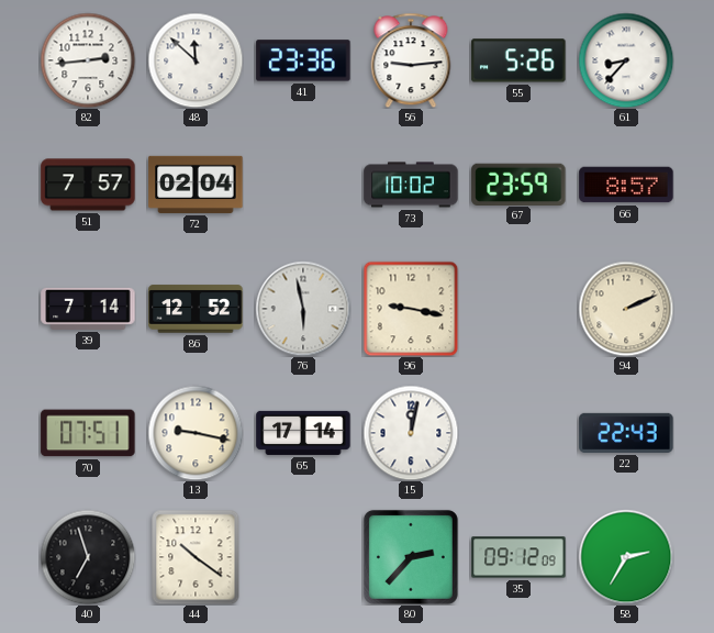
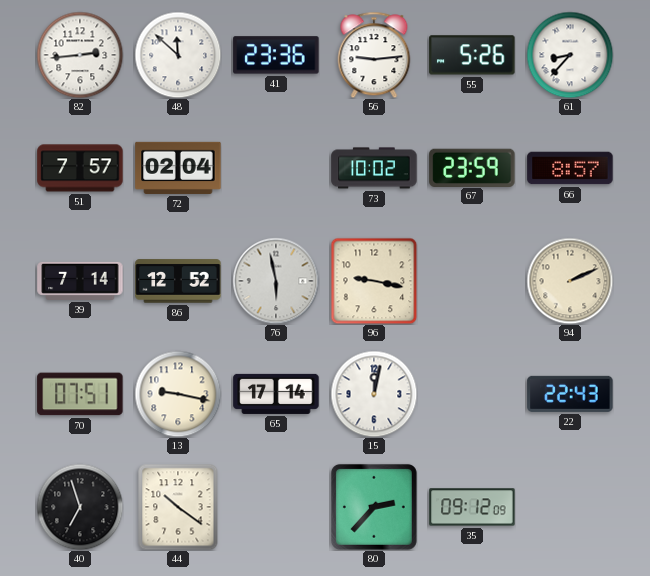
58: 2:35 -> none
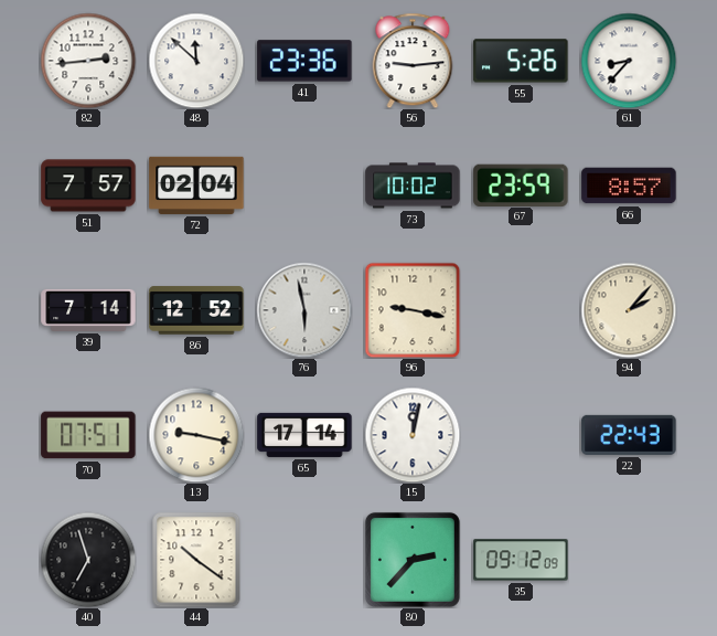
94: 2:11 -> 2:07
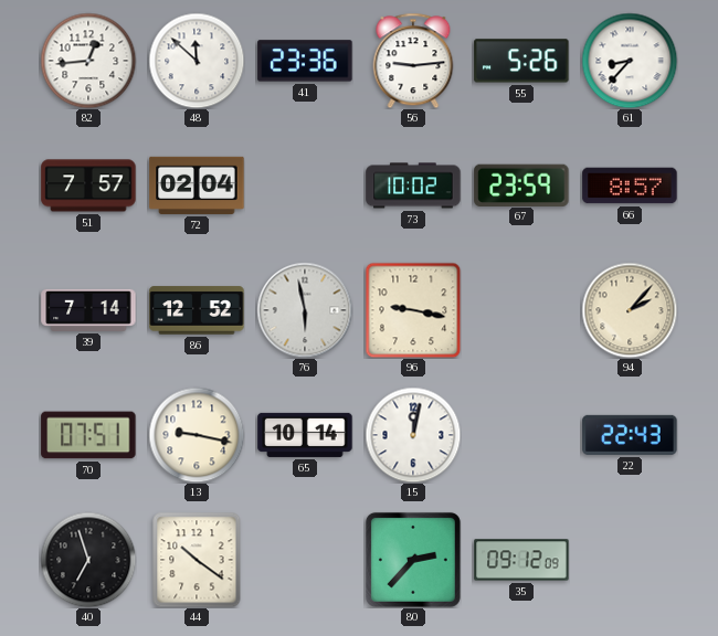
82: 2:44 -> 12:44
65: 17:14 -> 10:14
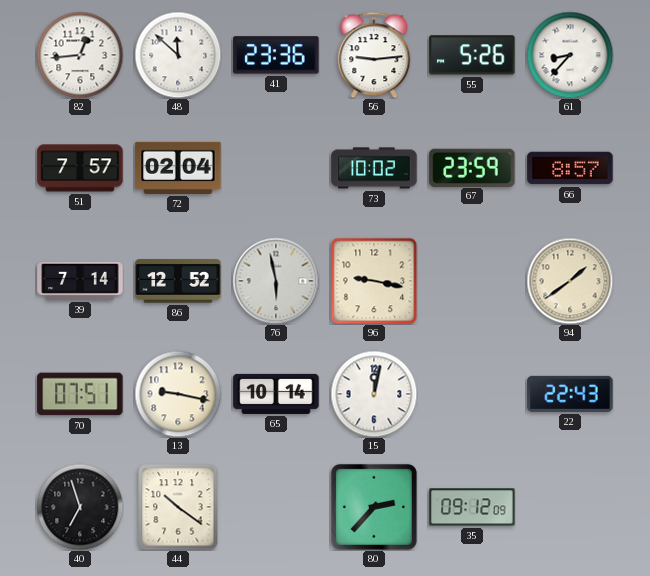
94: 2:07 -> 1:39
